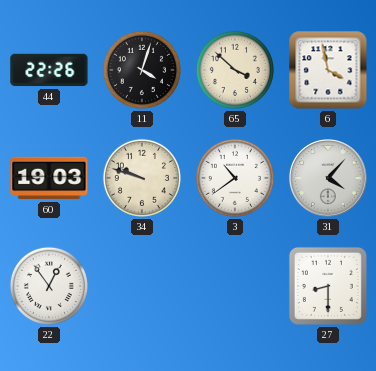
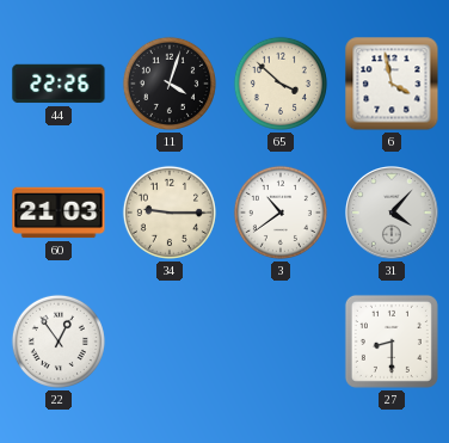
60: 19:03 -> 21:03
34: 9:48 -> 9:15
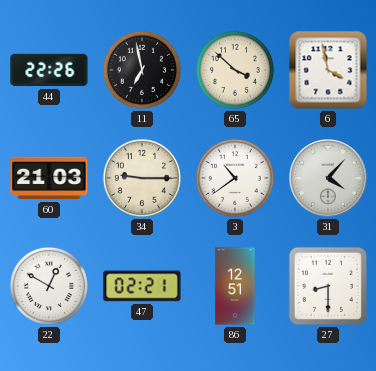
11: 4:03 -> 6:58
22: 12:54 -> 12:50
47: none -> 02:21
86: none -> 12:51
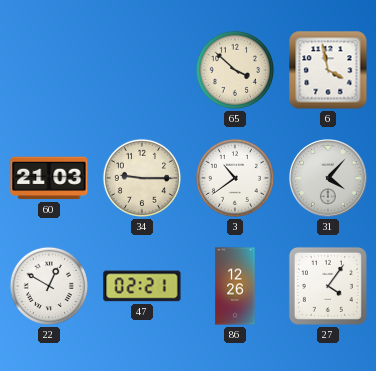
44: 22:26 -> none
11: 6:58 -> none
86: 12:51 -> 12:26
27: 8:30 -> 4:06
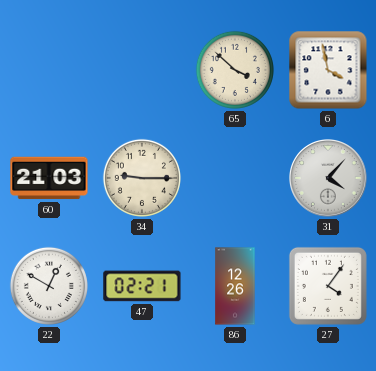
3: 10:39 -> none
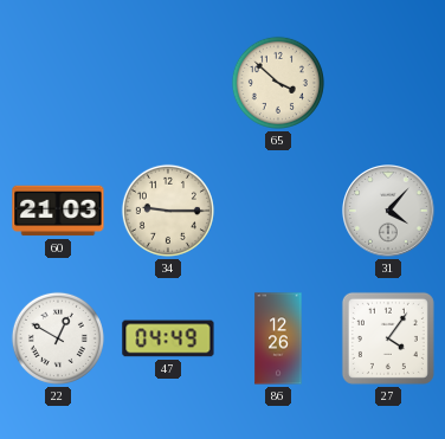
6: 3:58 -> none
47: 02:21 -> 04:49
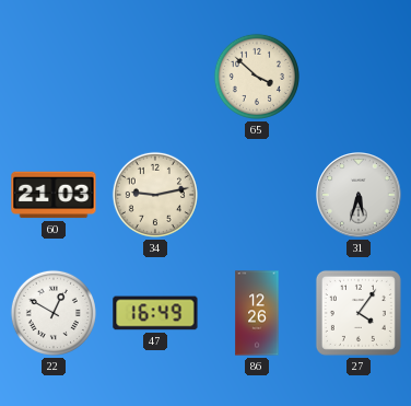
34: 9:15 -> 9:13
31: 4:07 -> 5:33
47: 04:49 -> 16:49
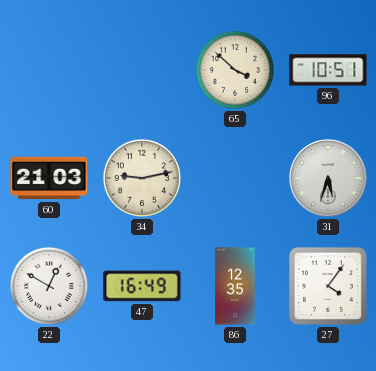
96: none -> 10:51
86: 12:26 -> 12:35
